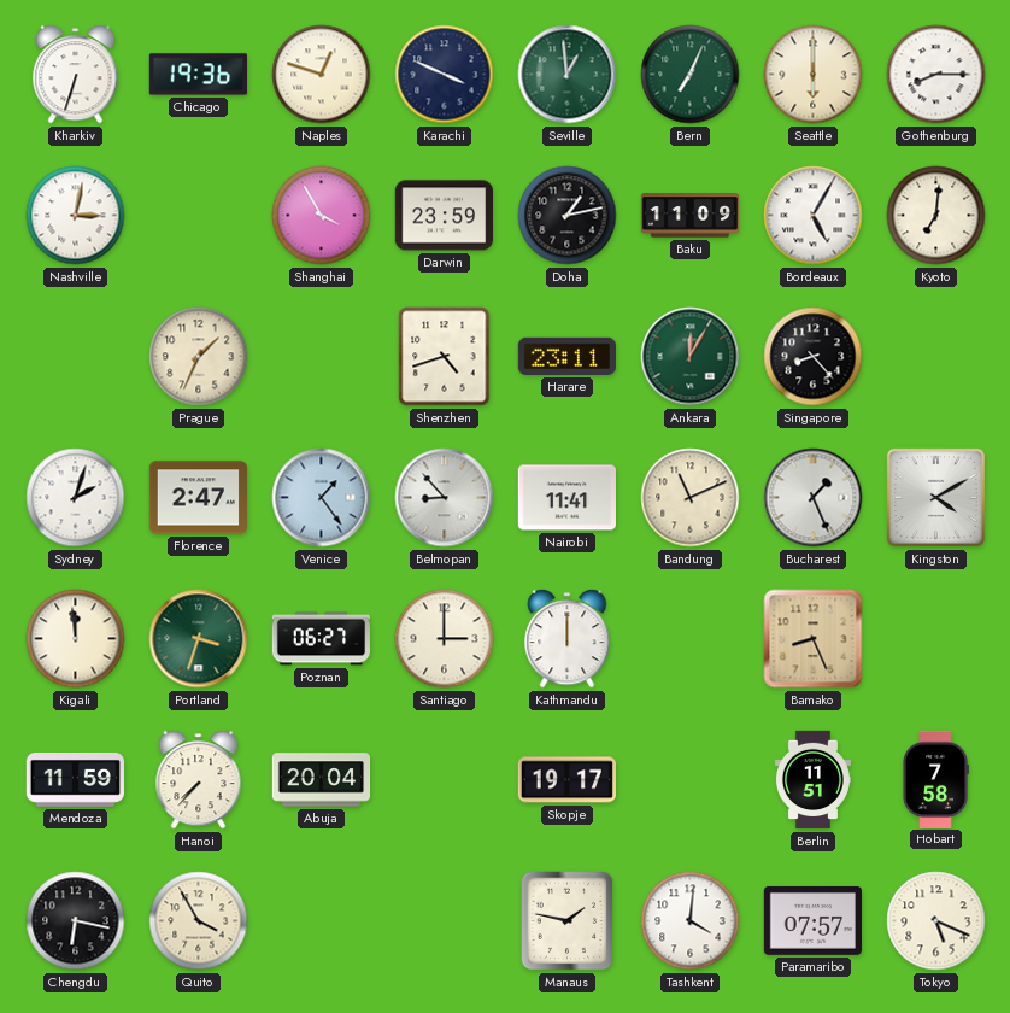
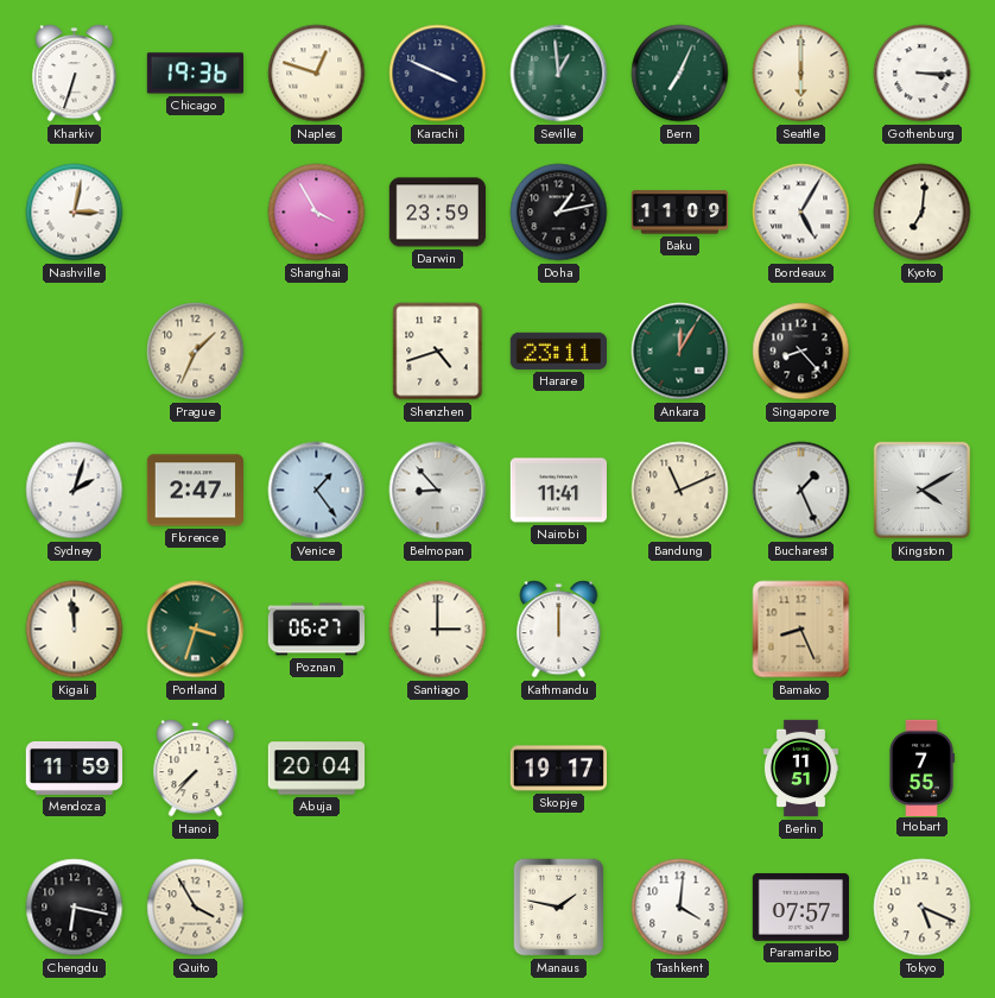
Gothenburg: 8:15 -> 3:15
Hobart: 7:58 -> 7:55
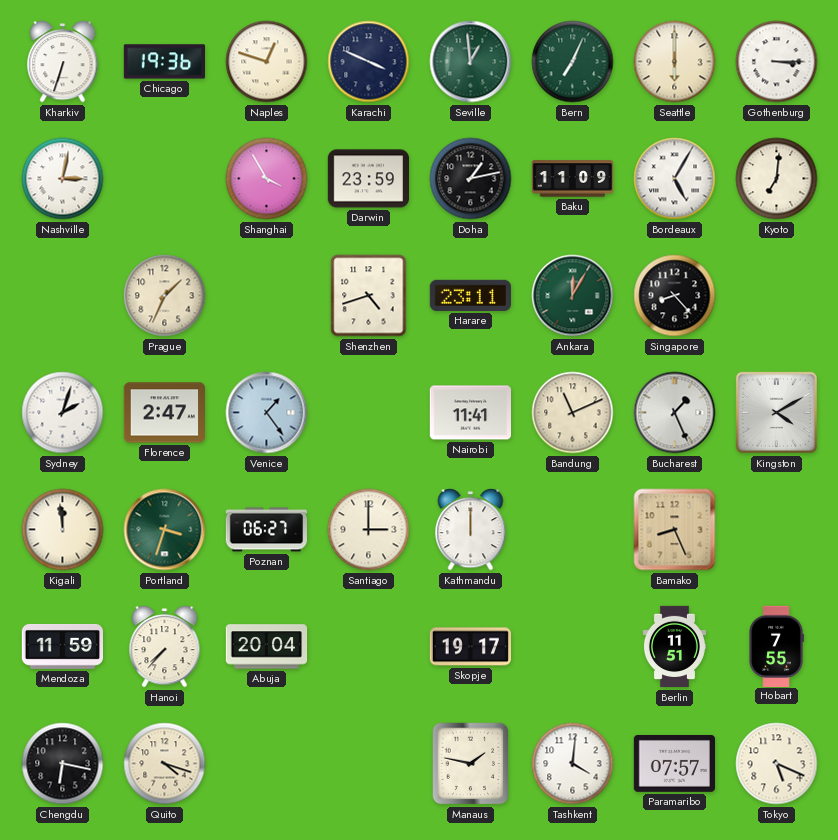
Belmopan: 8:53 -> none
Quito: 3:55 -> 4:18
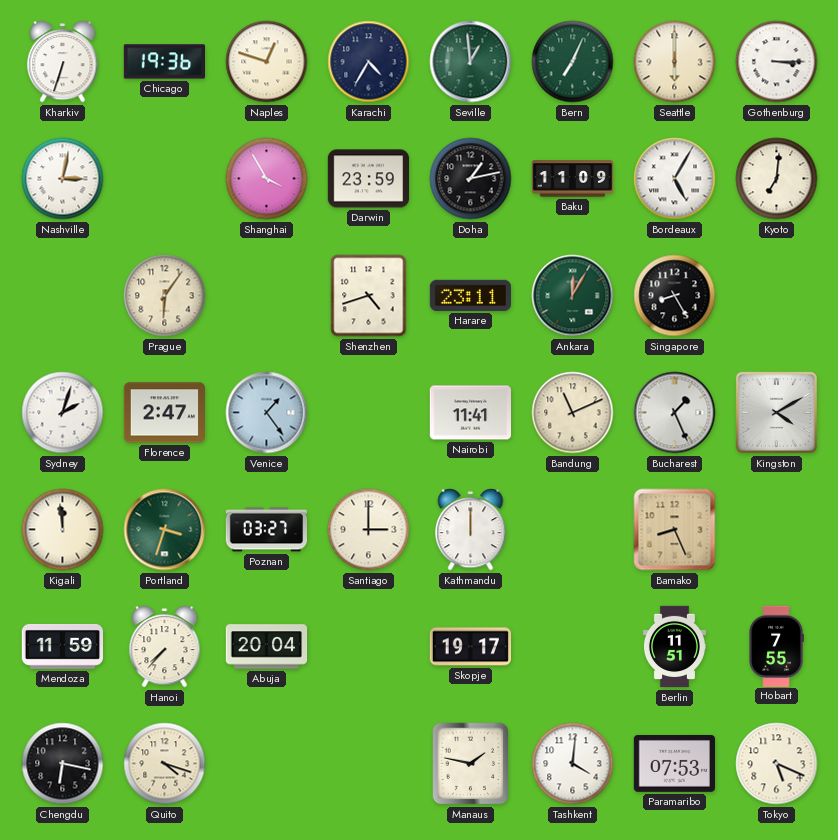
Karachi: 3:49 -> 4:35
Prague: 1:34 -> 6:06
Singapore: 8:23 -> 8:25
Poznan: 06:27 -> 03:27
Paramaribo: 07:57 -> 07:53
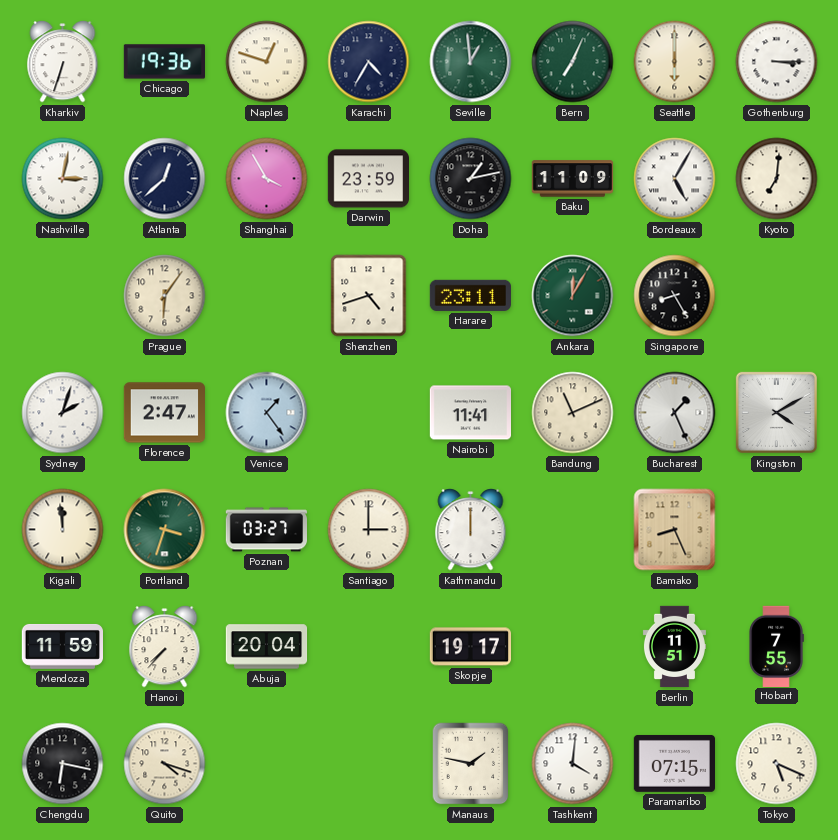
Atlanta: none -> 12:38
Paramaribo: 07:53 -> 07:15
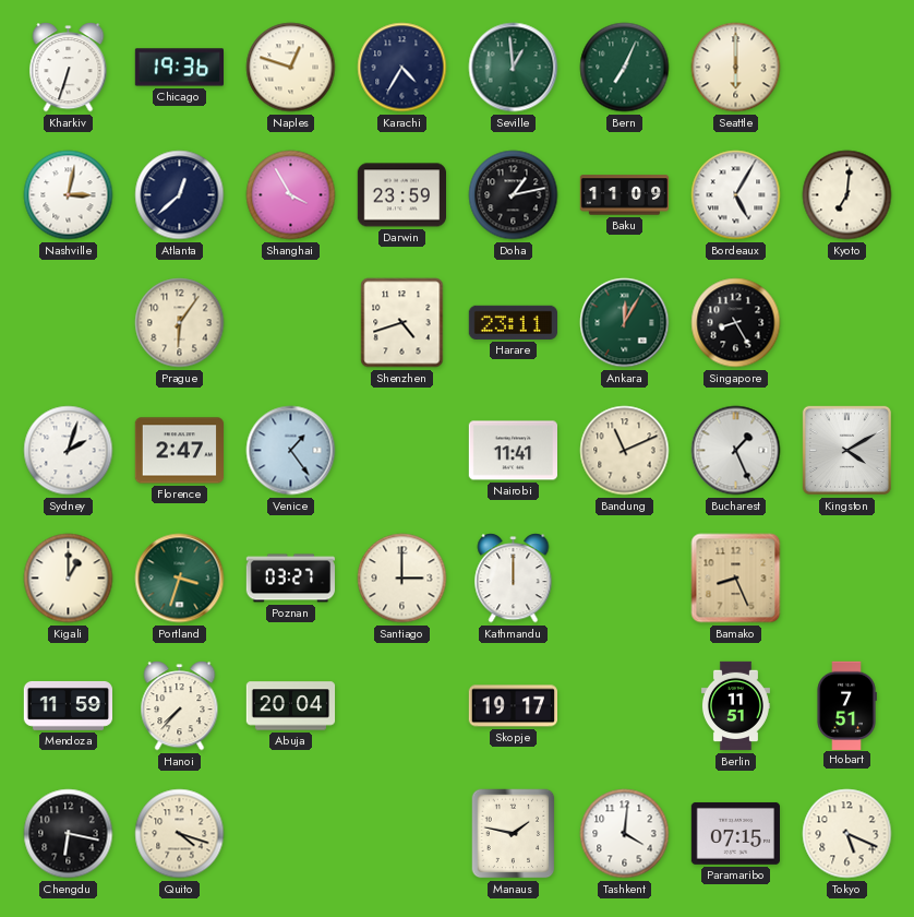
Gothenburg: 3:15 -> none
Kigali: 11:59 -> 1:00
Hobart: 7:55 -> 7:51
